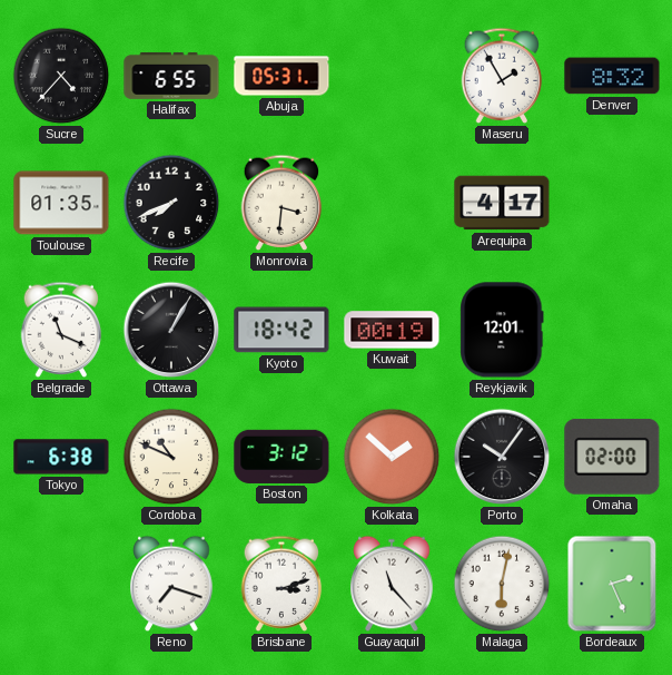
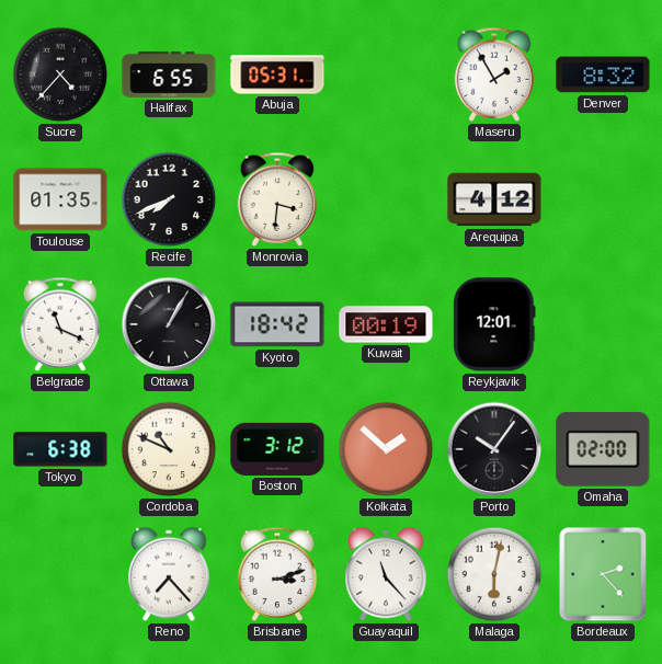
Arequipa: 4:17 -> 4:12
Reno: 7:18 -> 7:23
Bordeaux: 2:26 -> 2:23
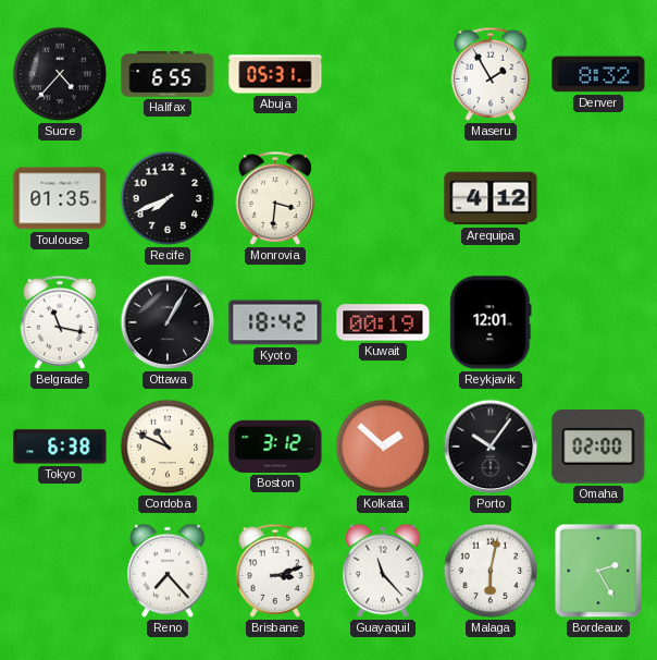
Belgrade: 11:19 -> 11:17
Bordeaux: 2:23 -> 2:25
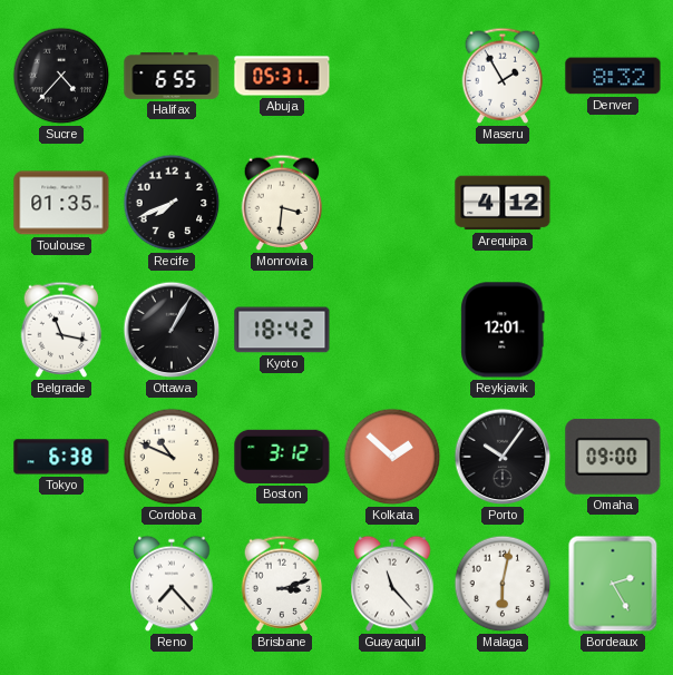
Kuwait: 00:19 -> none
Omaha: 02:00 -> 09:00
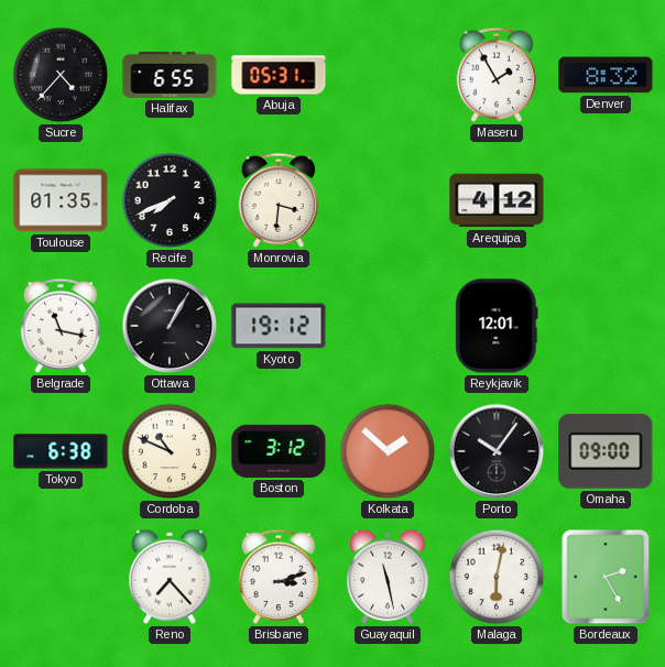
Kyoto: 18:42 -> 19:12
Guayaquil: 11:23 -> 11:28
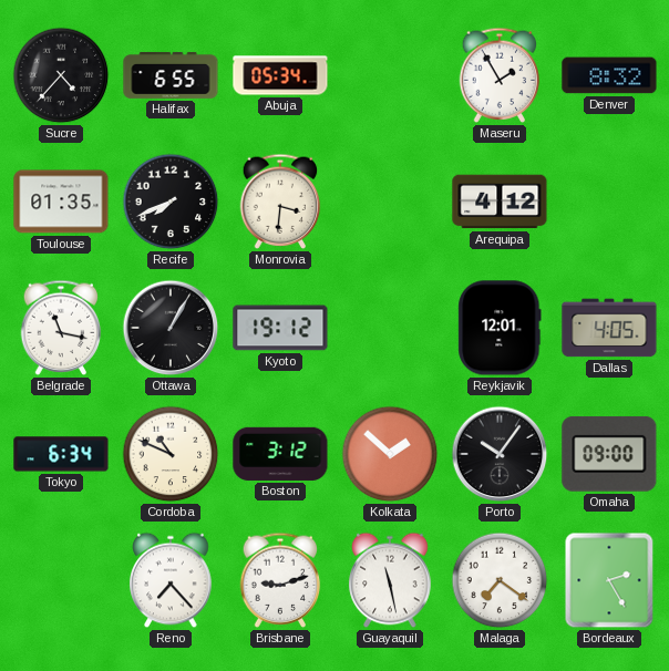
Abuja: 05:31 -> 05:34
Dallas: none -> 4:05
Tokyo: 6:38 -> 6:34
Brisbane: 3:12 -> 9:12
Malaga: 6:02 -> 7:21
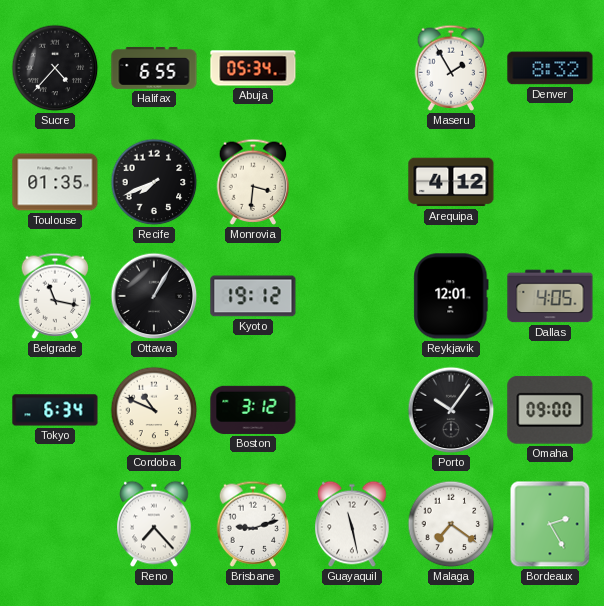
Kolkata: 1:52 -> none
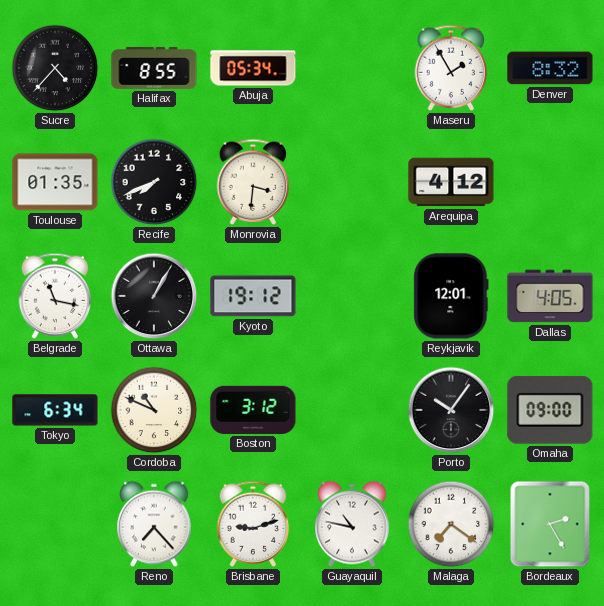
Halifax: 6:55 -> 8:55
Guayaquil: 11:28 -> 10:47
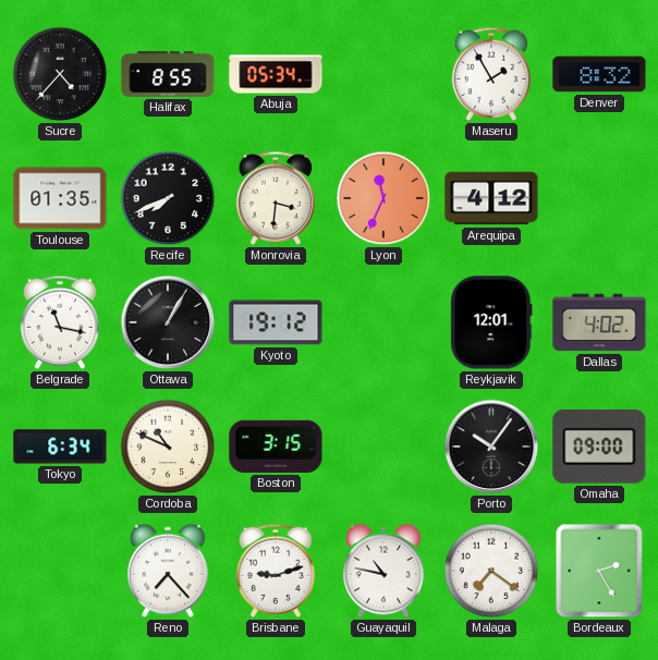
Lyon: none -> 11:34
Dallas: 4:05 -> 4:02
Boston: 3:12 -> 3:15
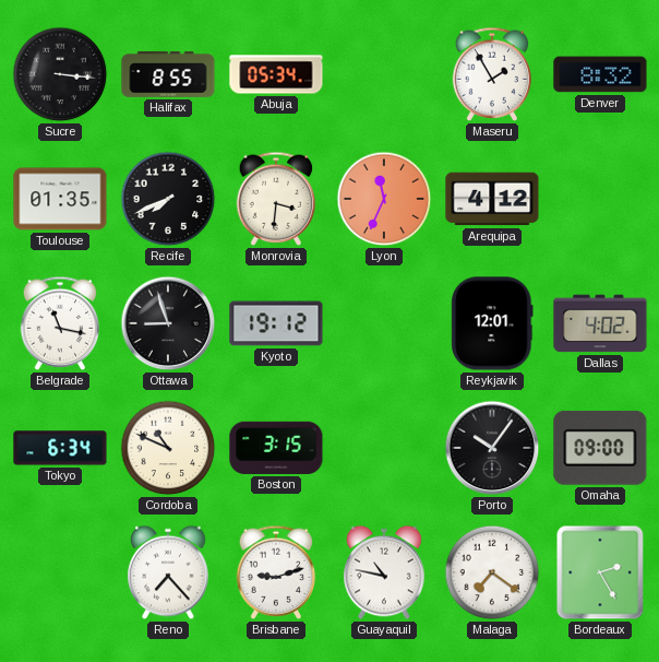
Sucre: 4:37 -> 3:16
Ottawa: 1:05 -> 8:57
